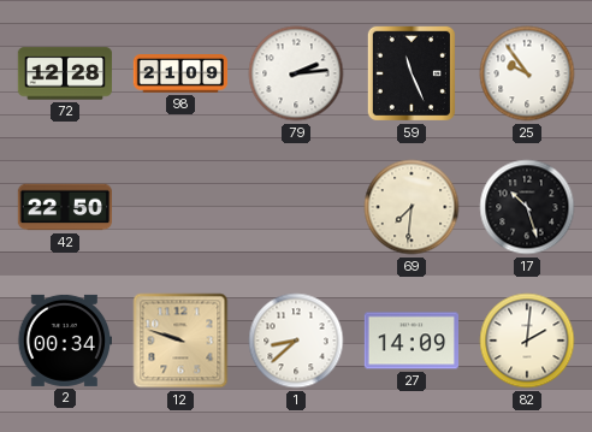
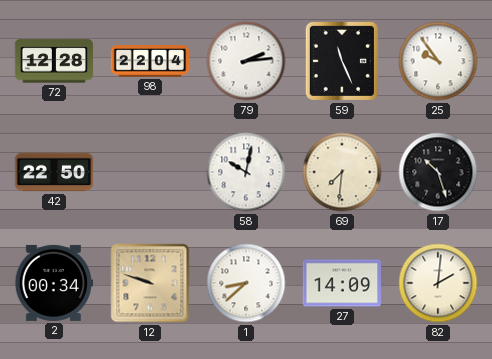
98: 21:09 -> 22:04
58: none -> 10:02
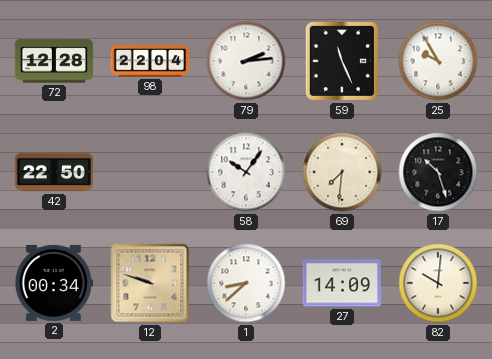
25: 9:54 -> 9:55
58: 10:02 -> 10:06
82: 2:01 -> 10:01
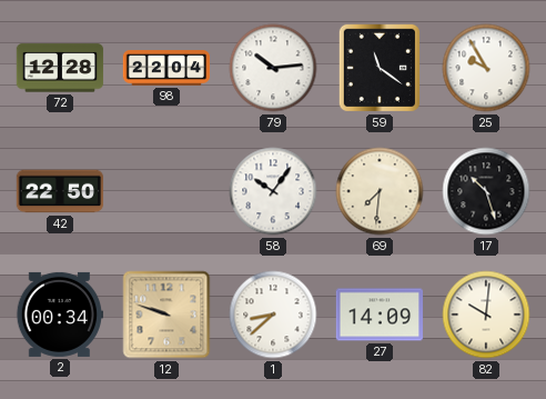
79: 2:14 -> 10:14
59: 11:26 -> 11:21
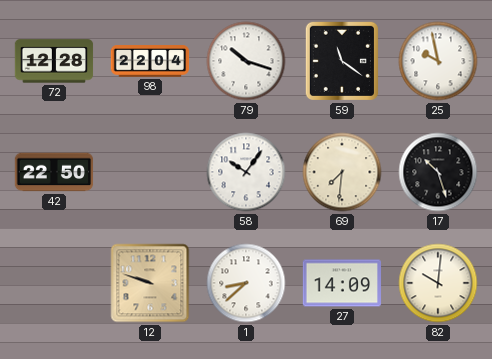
79: 10:14 -> 10:18
25: 9:55 -> 9:58
2: 00:34 -> none
